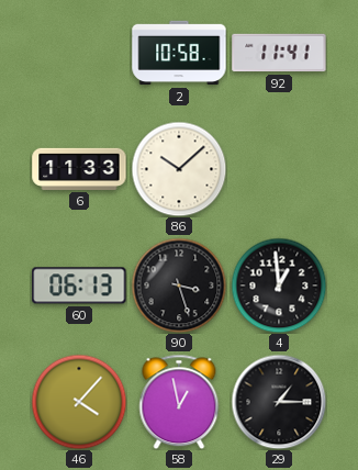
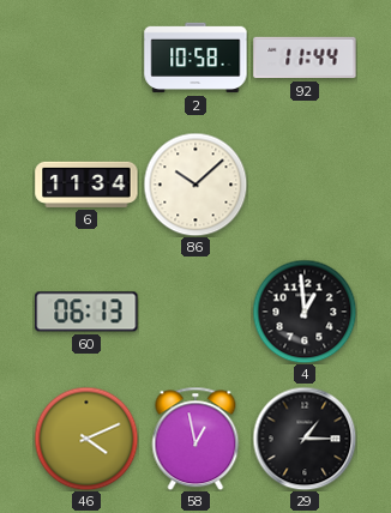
92: 11:41 -> 11:44
6: 11:33 -> 11:34
90: 3:27 -> none
46: 4:07 -> 4:11
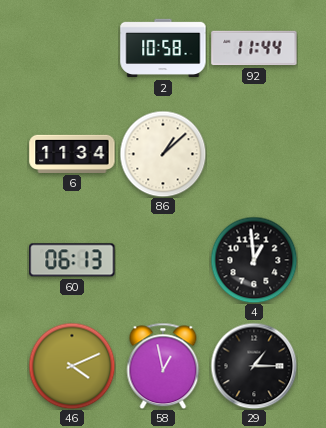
86: 10:08 -> 1:08
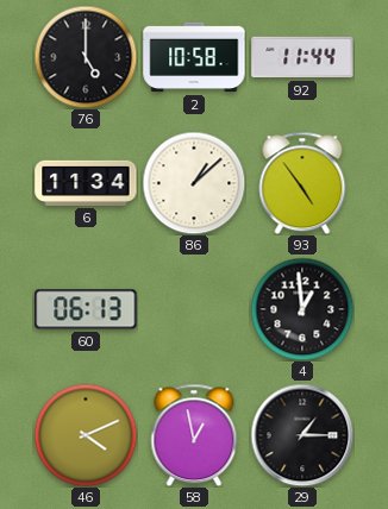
76: none -> 5:00
93: none -> 4:54
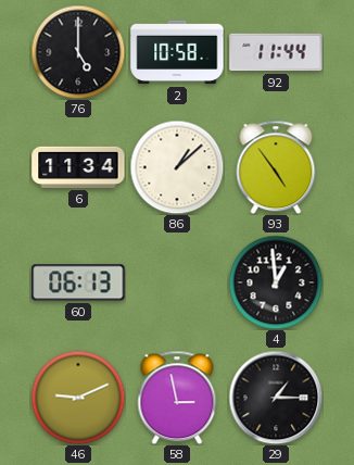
46: 4:11 -> 9:11
58: 12:58 -> 2:58
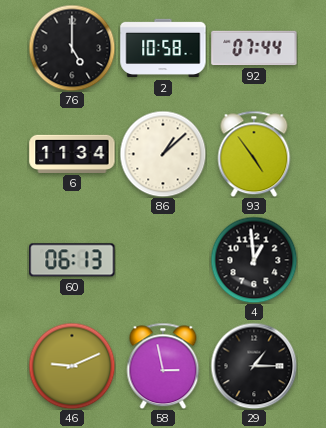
92: 11:44 -> 07:44
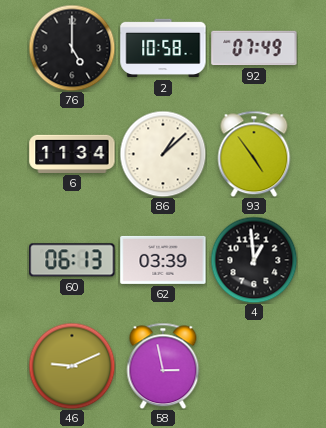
92: 07:44 -> 07:49
62: none -> 03:39
29: 1:15 -> none
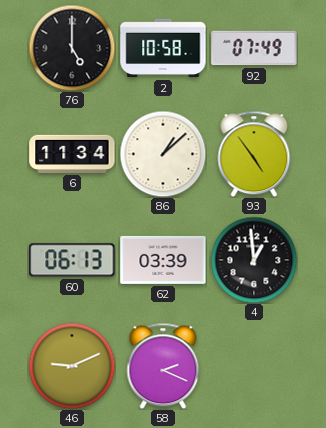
58: 2:58 -> 2:19
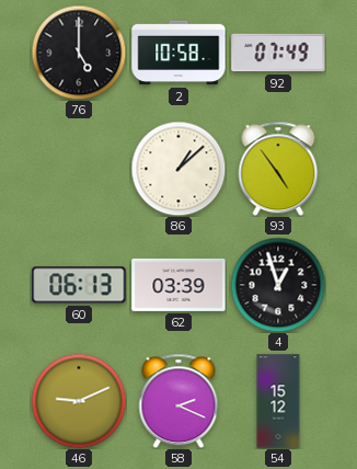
6: 11:34 -> none
4: 12:59 -> 12:57
54: none -> 15:12
